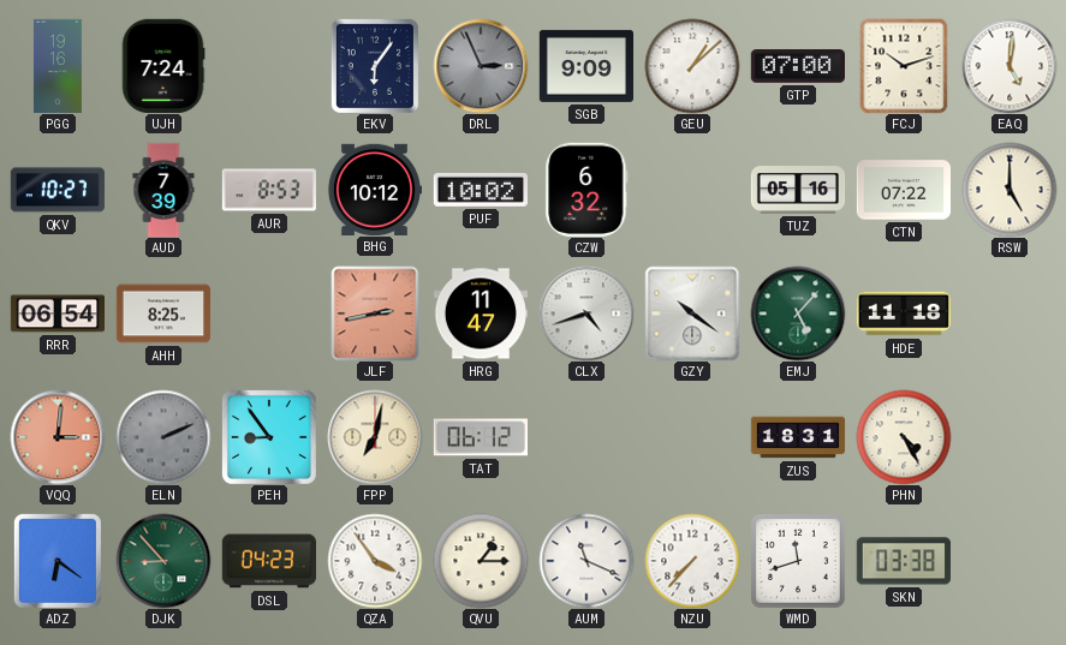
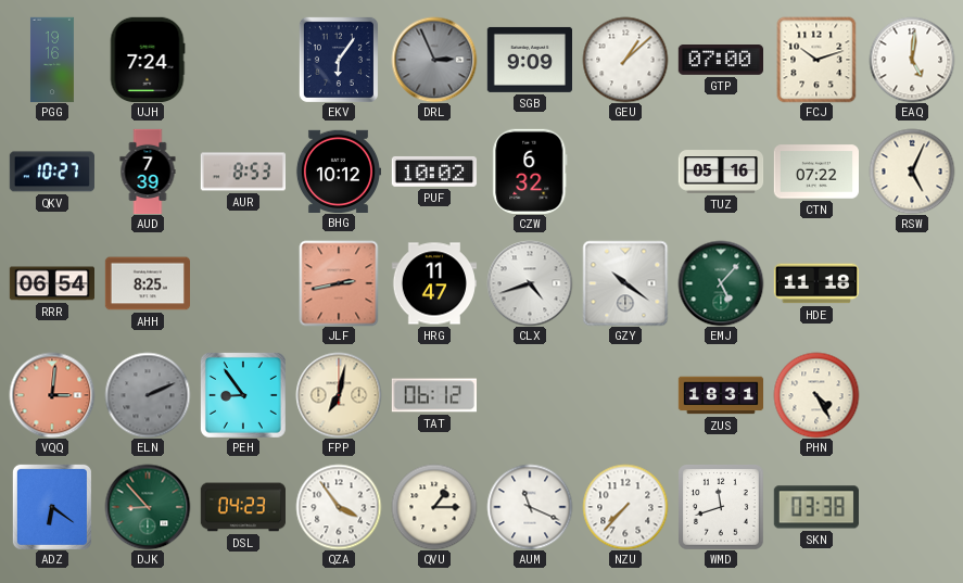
RSW: 5:00 -> 5:04
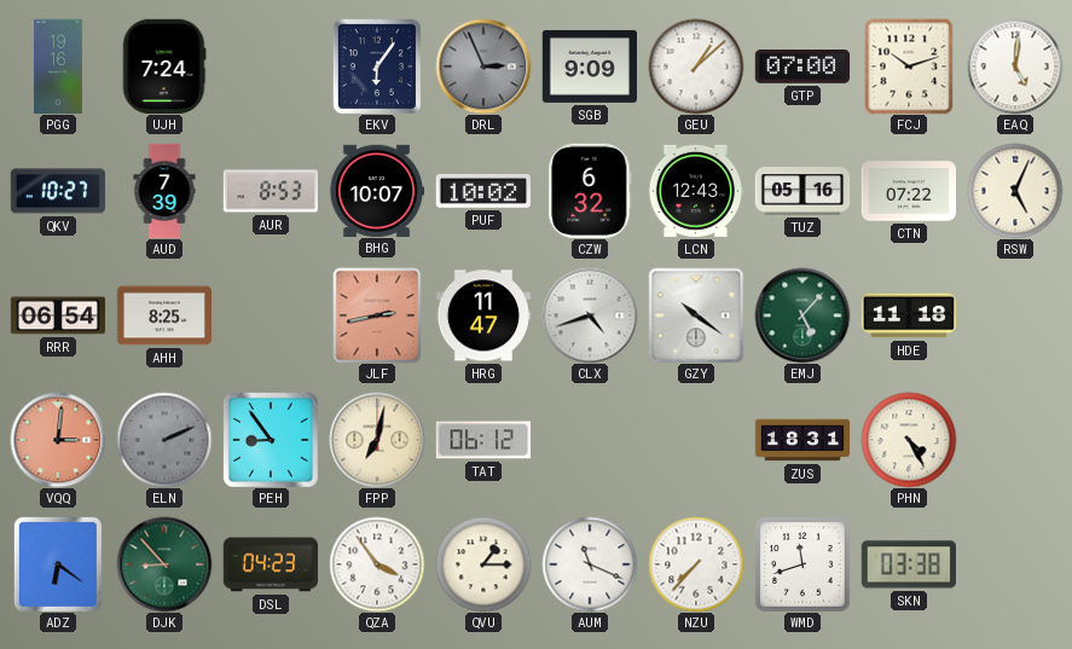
BHG: 10:12 -> 10:07
LCN: none -> 12:43
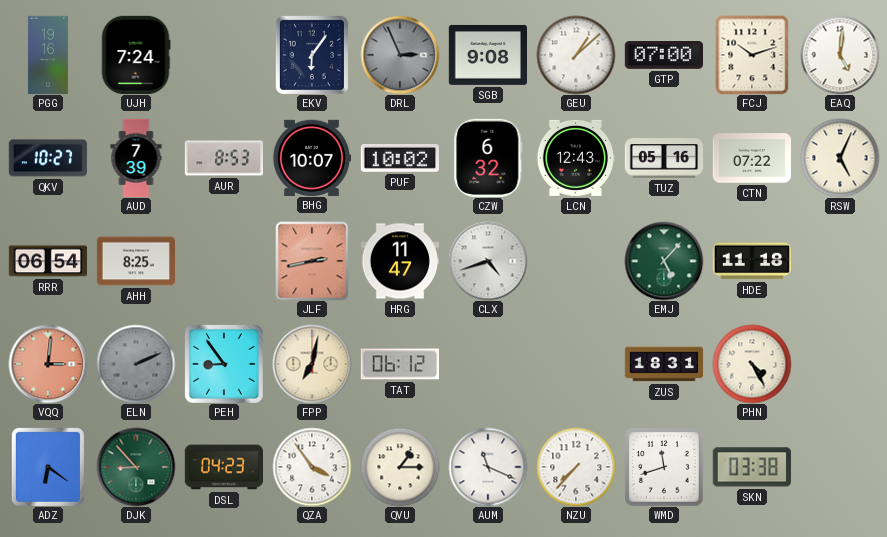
SGB: 9:09 -> 9:08
GZY: 10:21 -> none
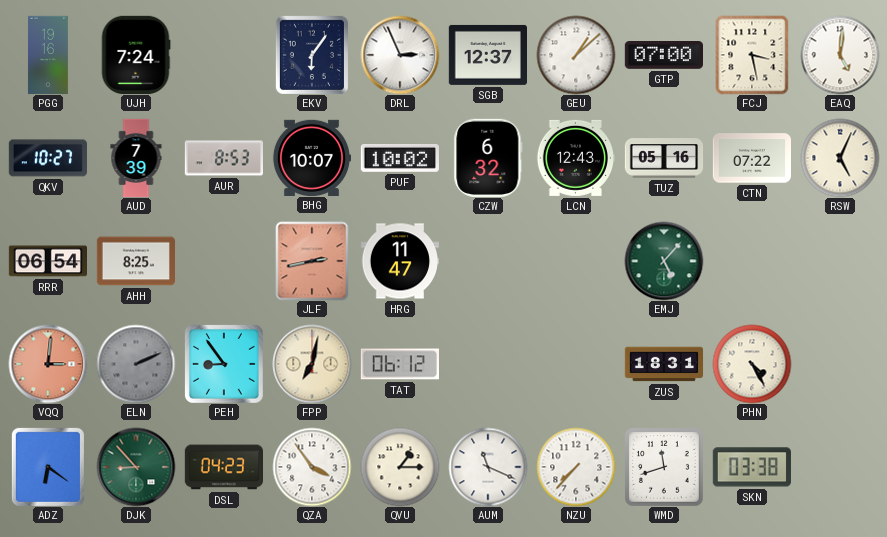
DRL dial: grey -> white
SGB: 9:08 -> 12:37
FCJ: 10:12 -> 3:28
CLX: 4:42 -> none
HDE: 11:18 -> none
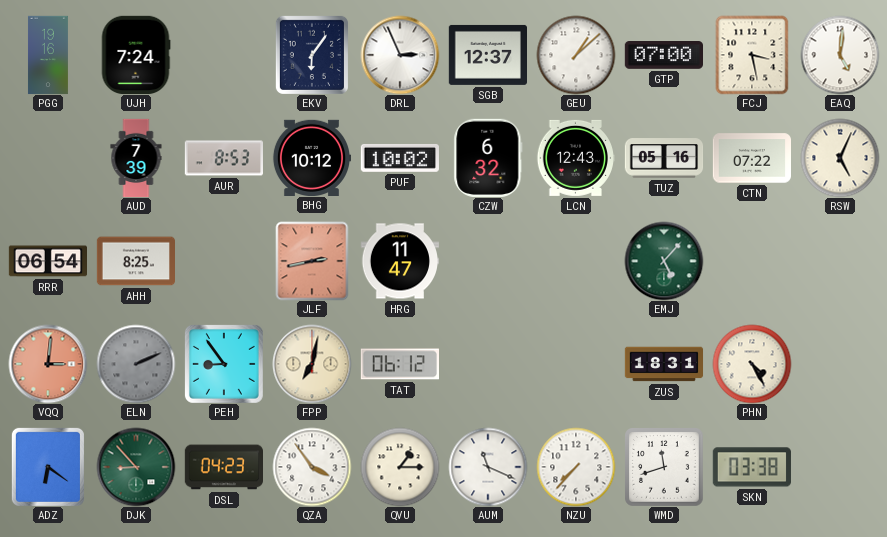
QKV: 10:27 -> none
BHG: 10:07 -> 10:12
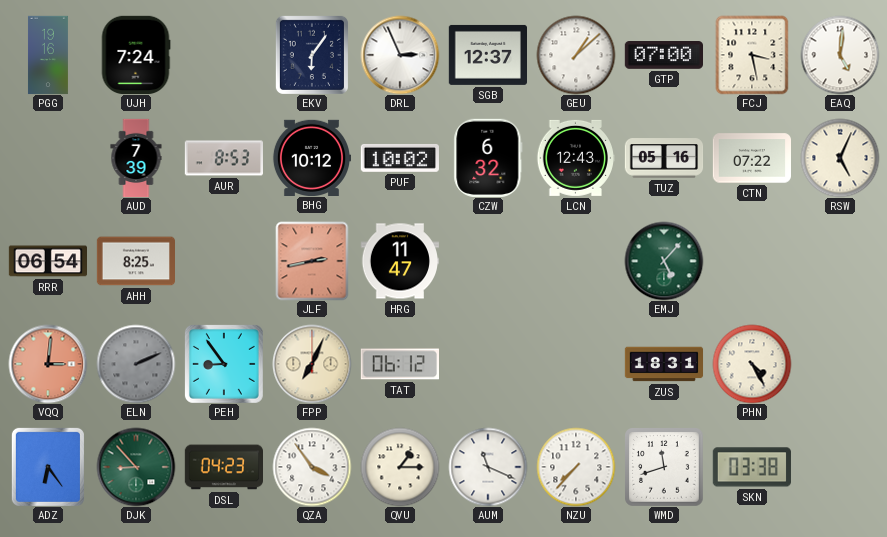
FPP: 7:02 -> 7:04
ADZ: 6:21 -> 6:24
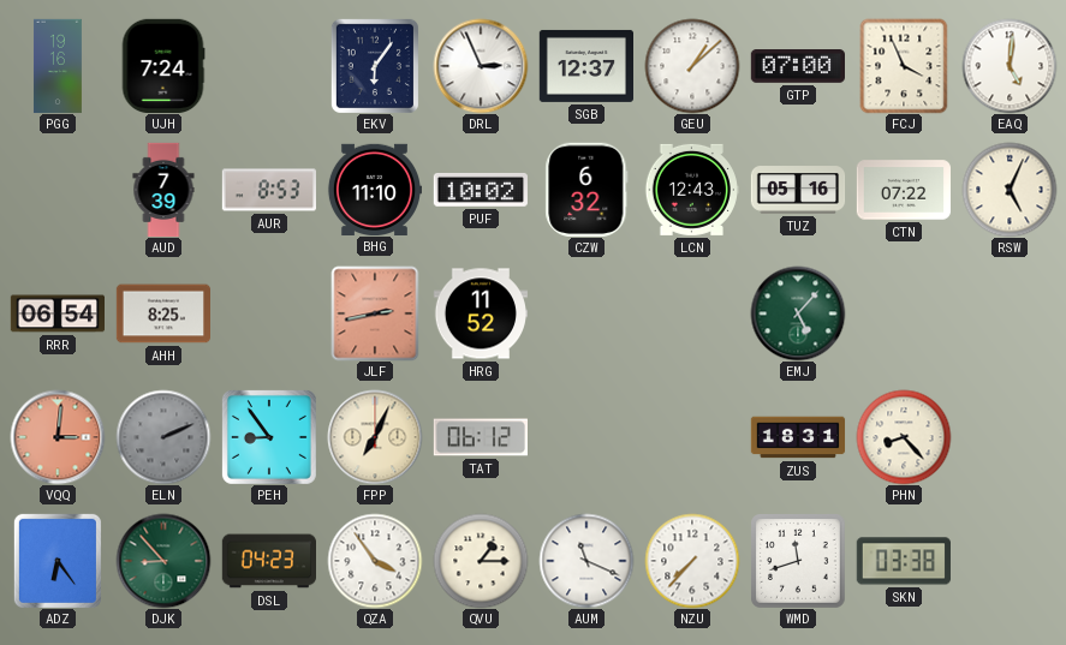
FCJ: 3:28 -> 3:56
BHG: 10:12 -> 11:10
HRG: 11:47 -> 11:52
PHN: 4:25 -> 8:23
